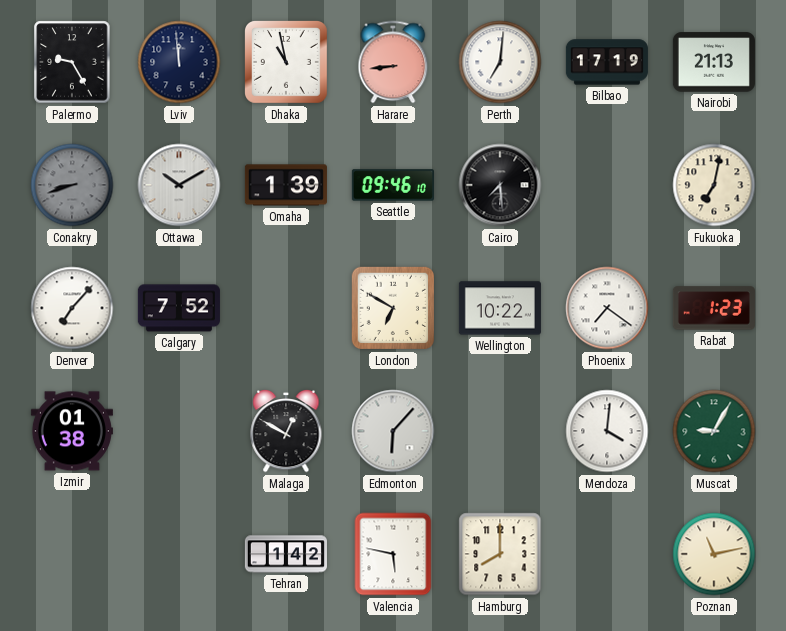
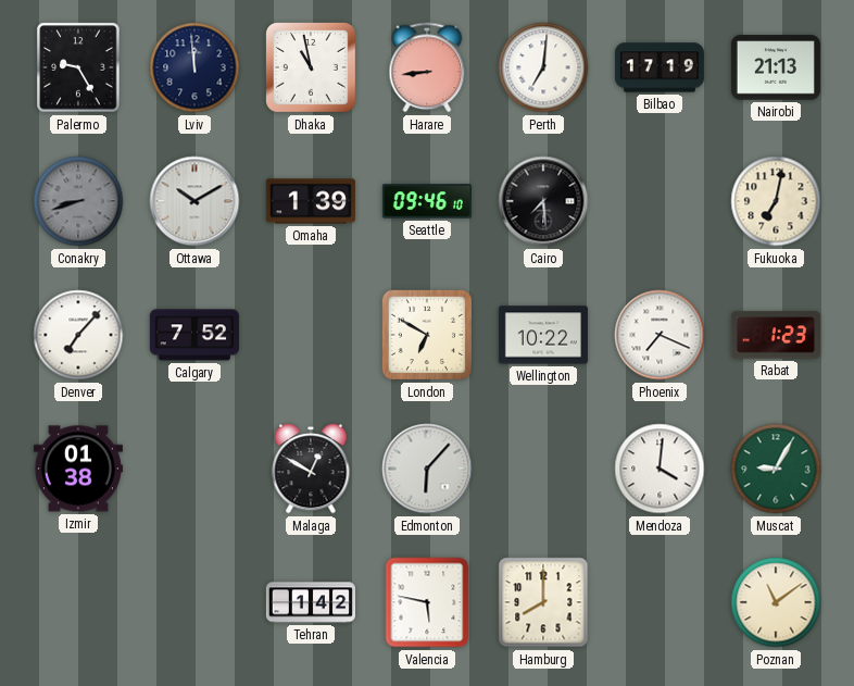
Phoenix: 7:21 -> 7:19
Poznan: 11:13 -> 11:09
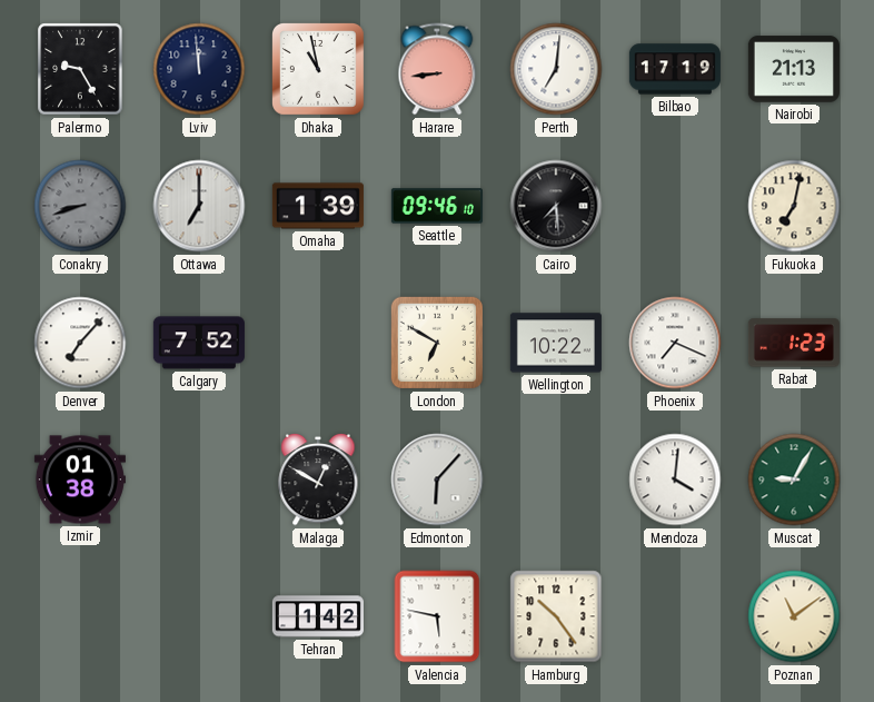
Ottawa: 10:10 -> 7:00
Hamburg: 8:00 -> 10:24
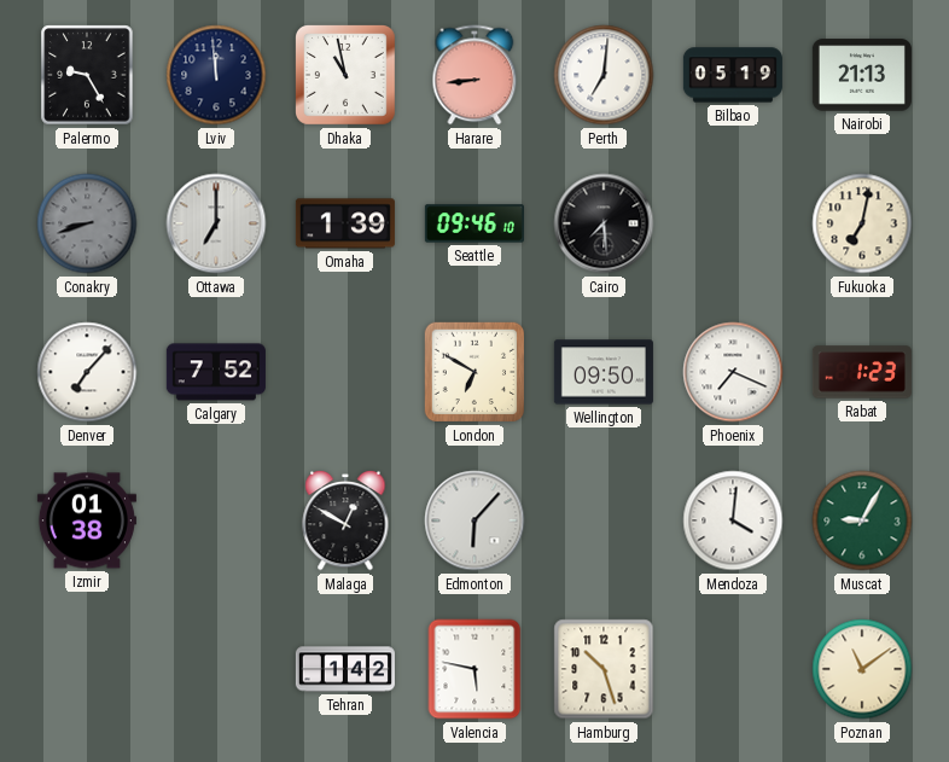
Bilbao: 17:19 -> 05:19
Wellington: 10:22 -> 09:50
Hamburg: 10:24 -> 10:27
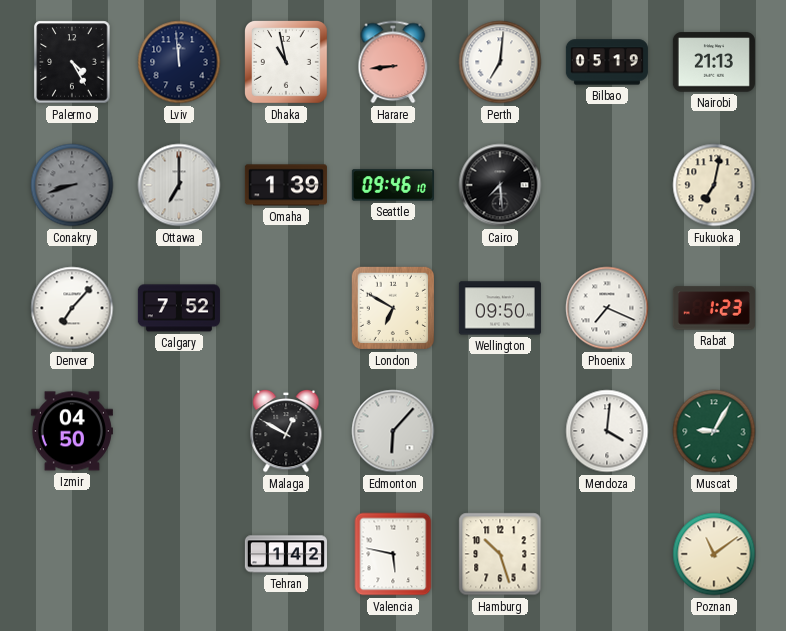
Palermo: 9:25 -> 4:25
Izmir: 01:38 -> 04:50
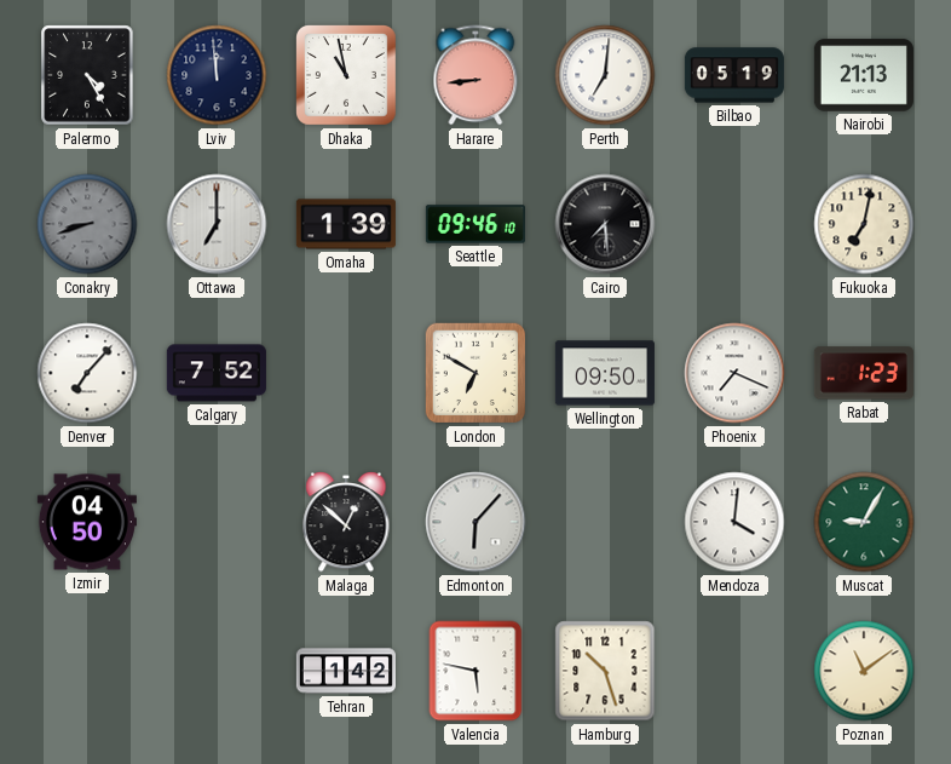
Malaga: 12:50 -> 12:52
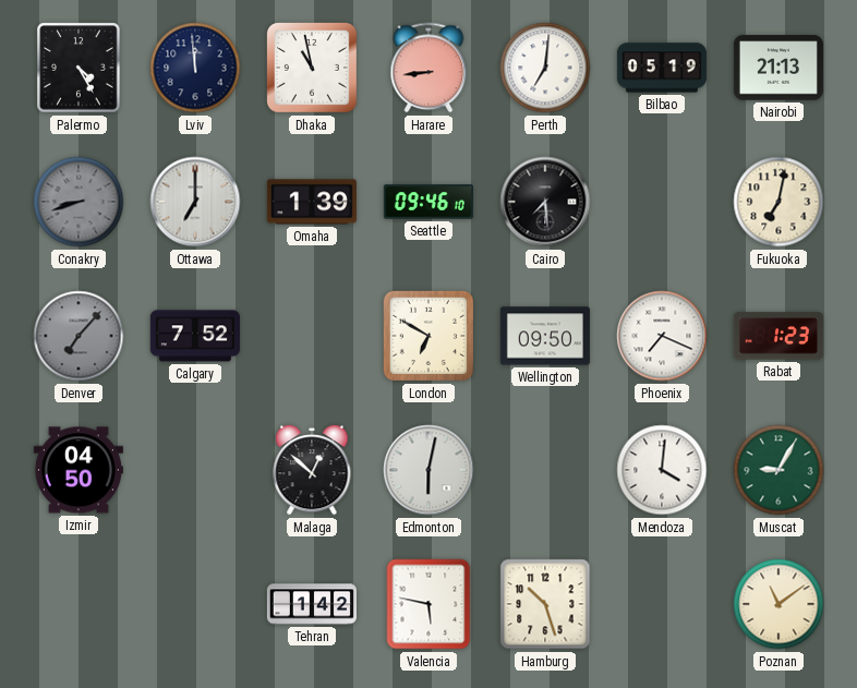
Denver dial: white -> grey
Edmonton: 6:07 -> 6:02
